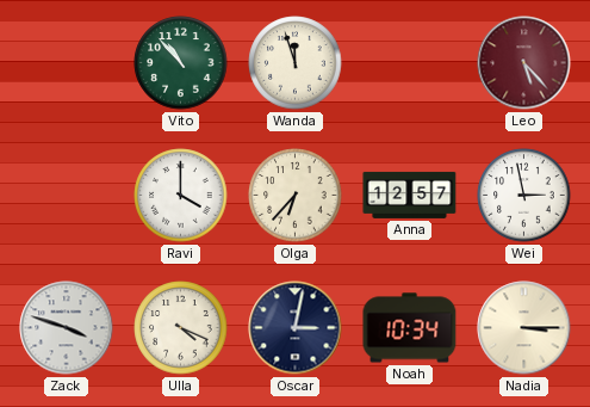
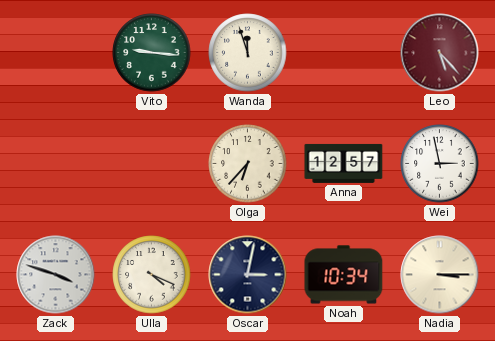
Vito: 10:53 -> 9:16
Ravi: 4:00 -> none
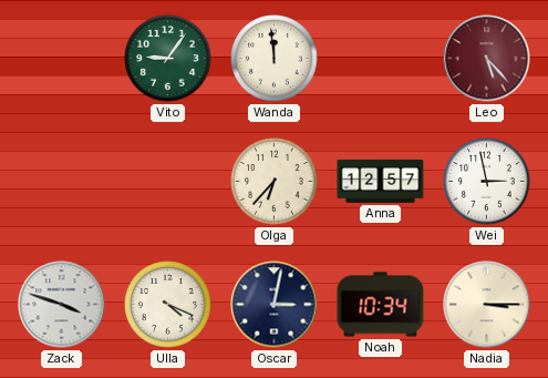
Vito: 9:16 -> 9:06
Wanda: 11:57 -> 11:59
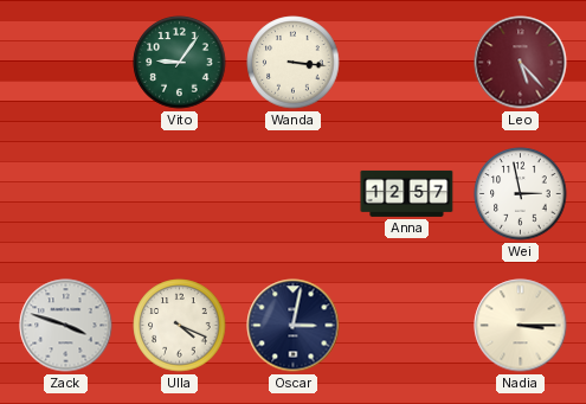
Wanda: 11:59 -> 3:16
Olga: 6:37 -> none
Noah: 10:34 -> none
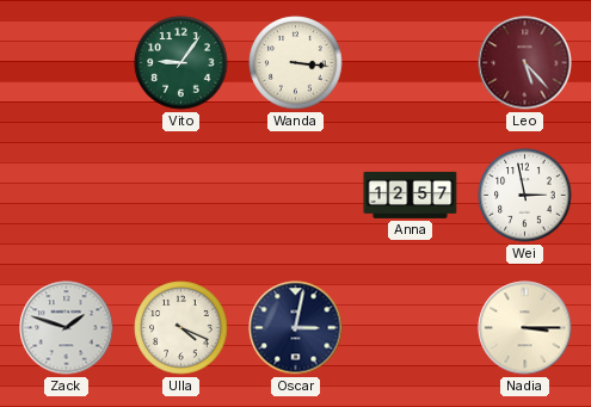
Zack: 3:48 -> 1:48
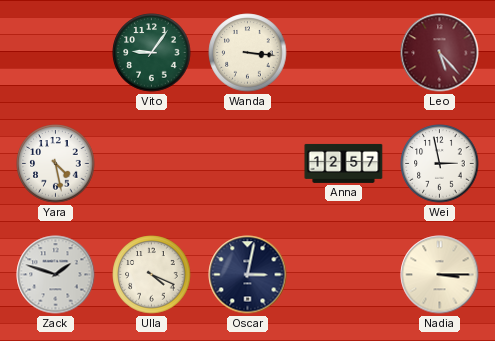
Yara: none -> 4:28
